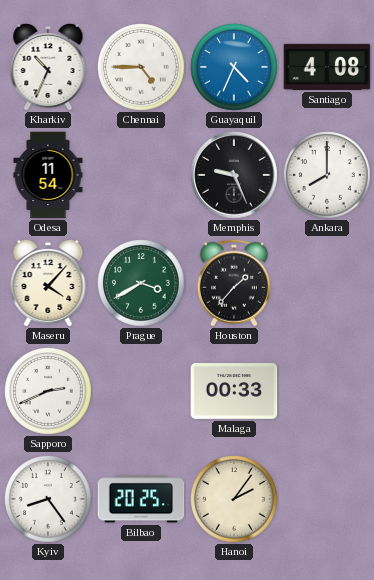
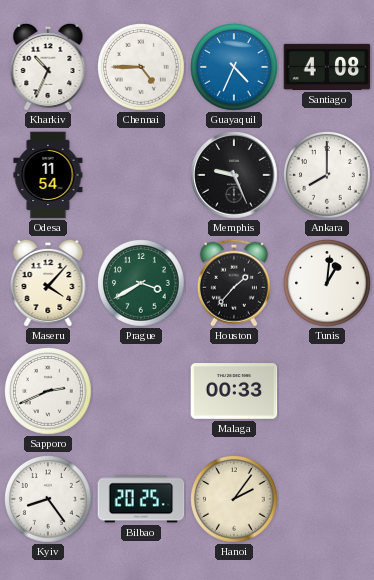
Tunis: none -> 1:01
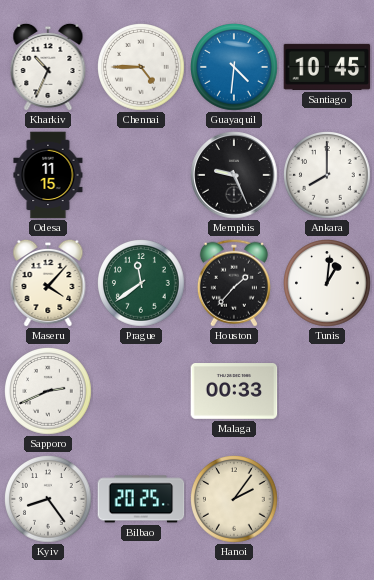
Guayaquil: 4:34 -> 4:31
Santiago: 4:08 -> 10:45
Odesa: 11:54 -> 11:15
Prague: 3:40 -> 11:39
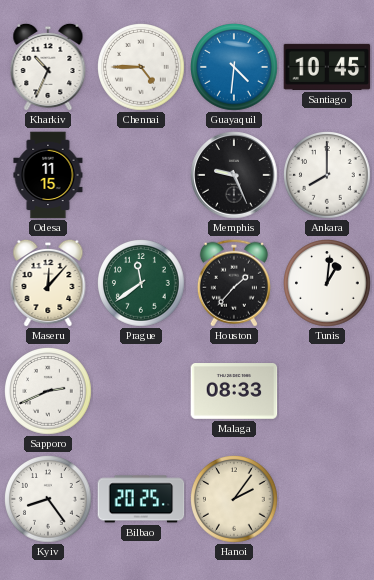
Maseru: 4:07 -> 12:07
Malaga: 00:33 -> 08:33
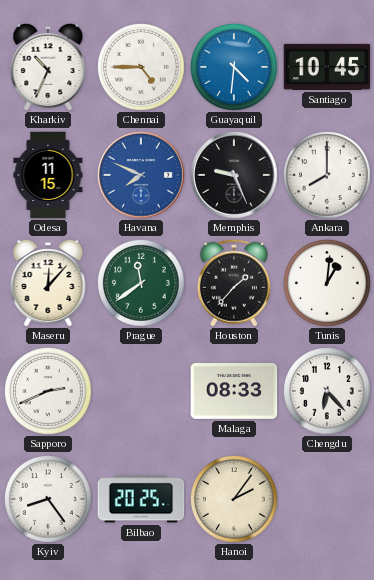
Havana: none -> 7:49
Chengdu: none -> 6:23
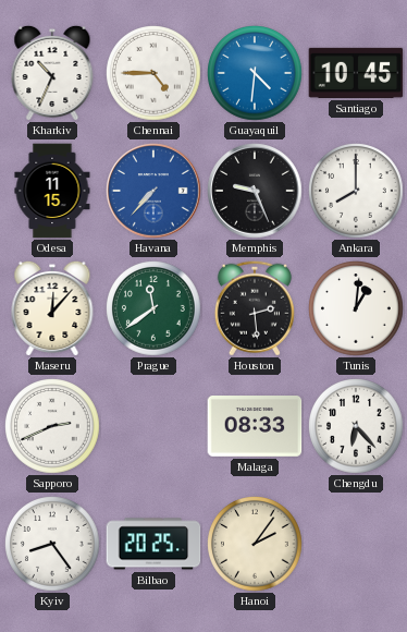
Havana: 7:49 -> 7:37
Houston: 1:37 -> 2:29
